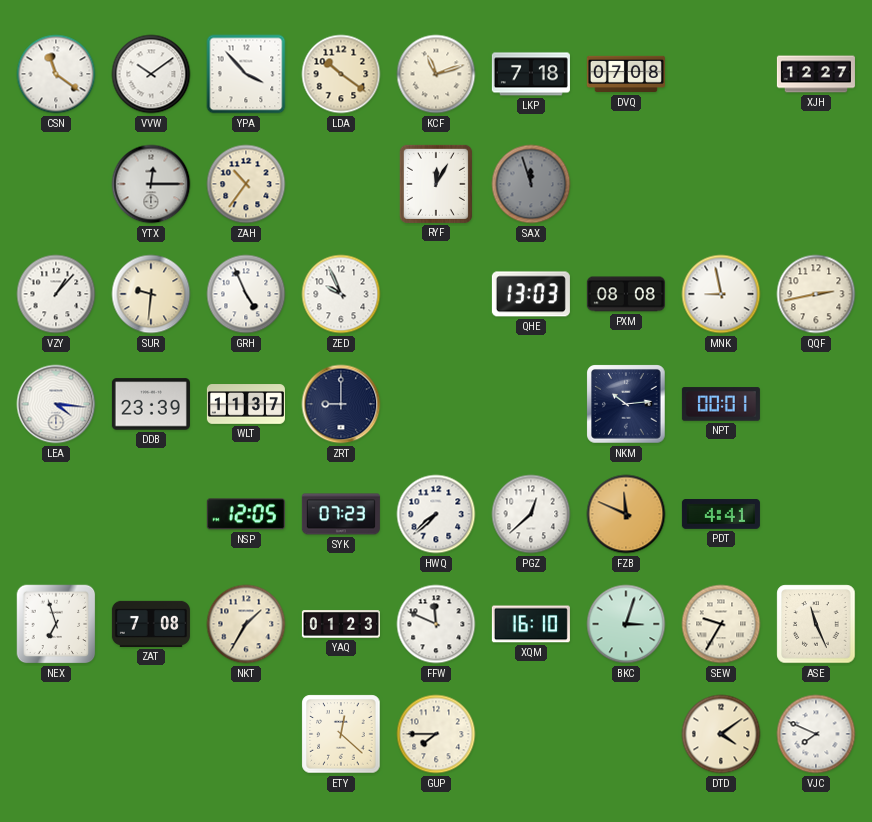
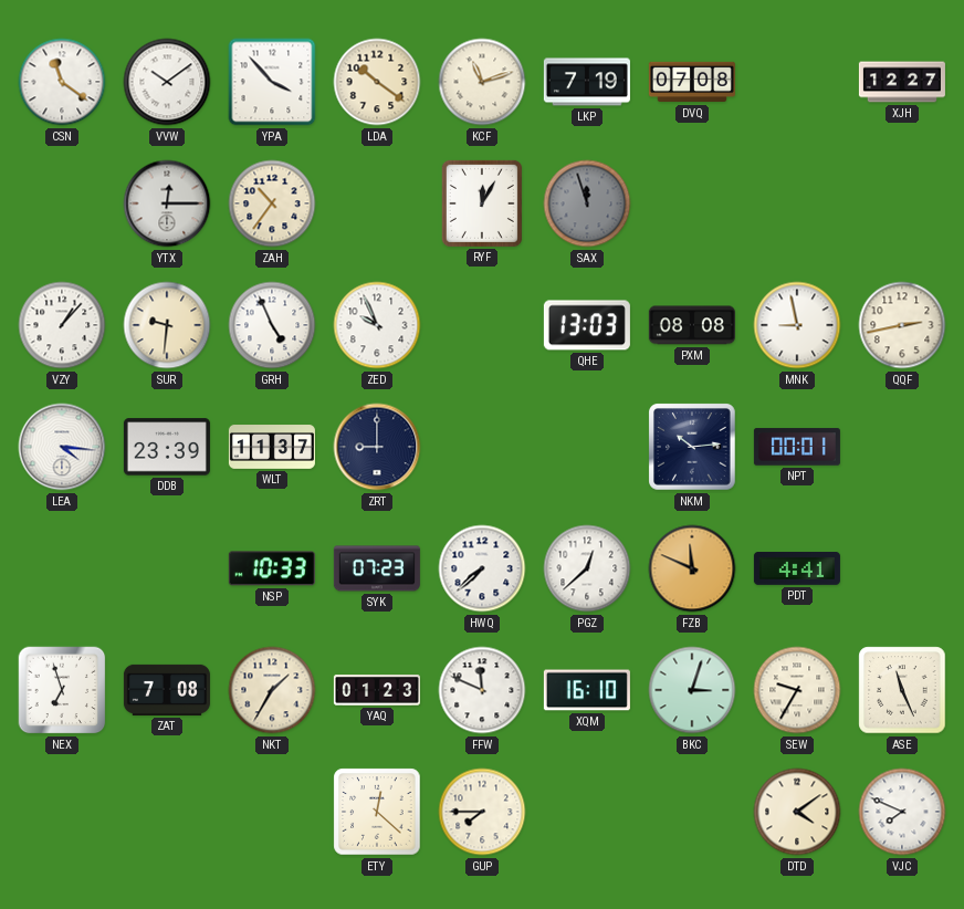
LKP: 7:18 -> 7:19
NSP: 12:05 -> 10:33
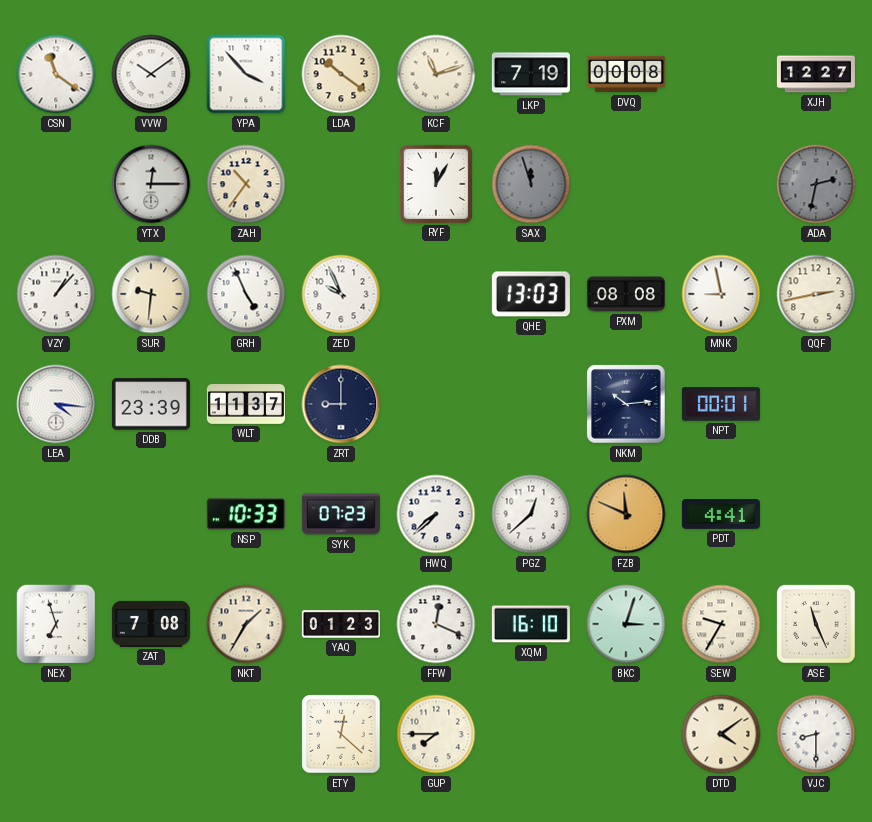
DVQ: 07:08 -> 00:08
ADA: none -> 2:32
FFW: 11:49 -> 12:19
VJC: 7:49 -> 8:30
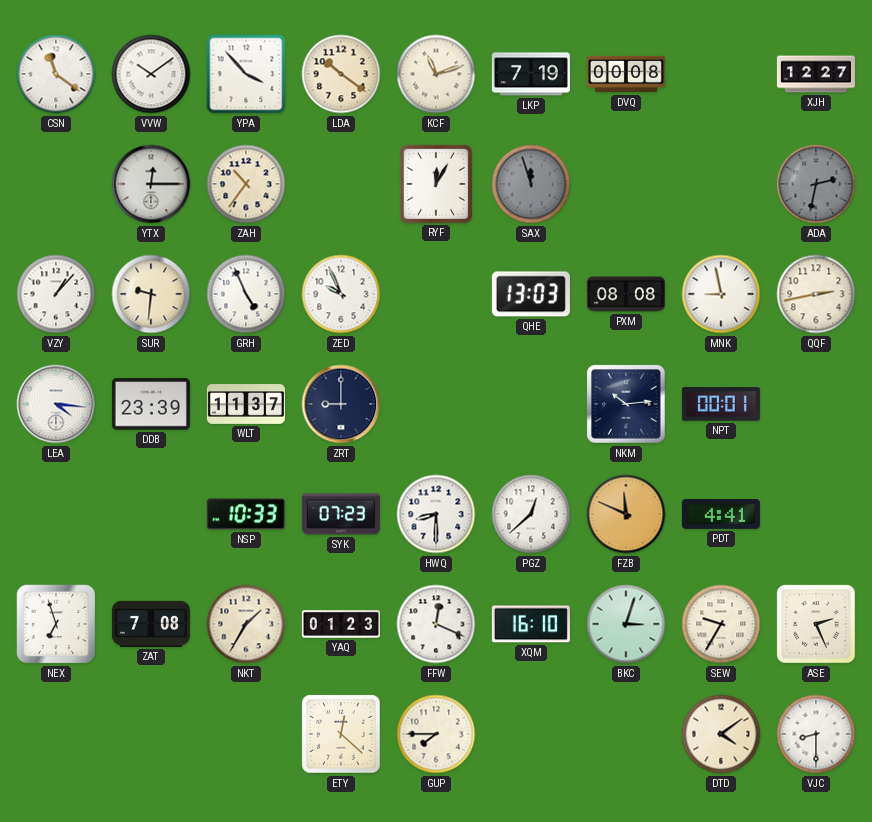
HWQ: 7:38 -> 8:30
ASE: 11:26 -> 2:26
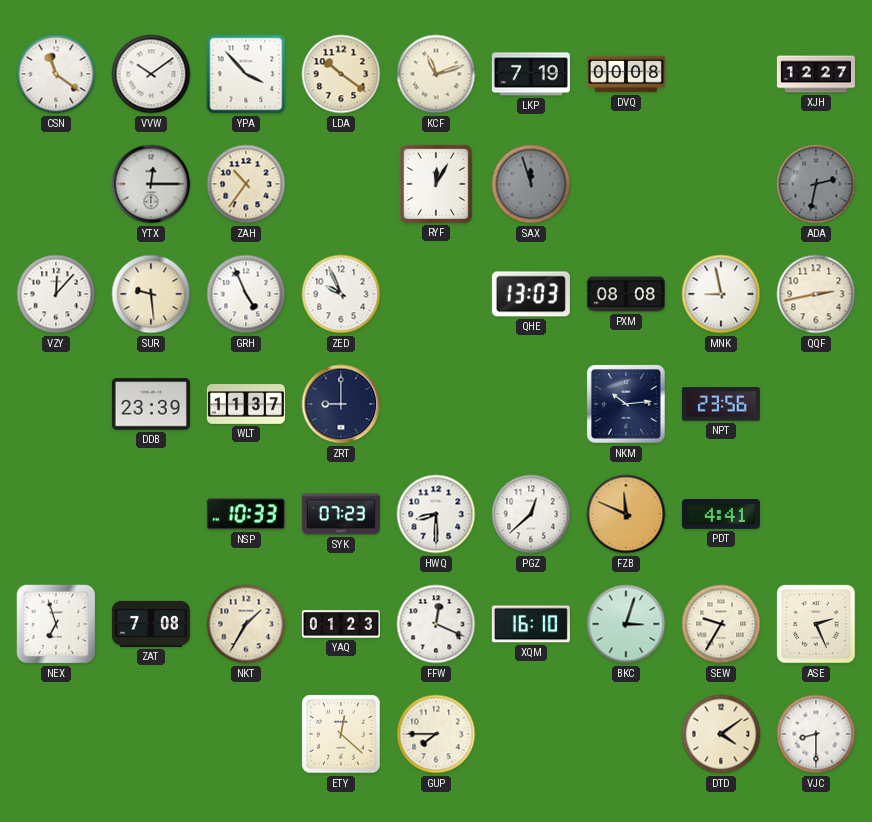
VZY: 1:07 -> 12:07
SUR: 9:31 -> 9:29
LEA: 4:16 -> none
NPT: 00:01 -> 23:56
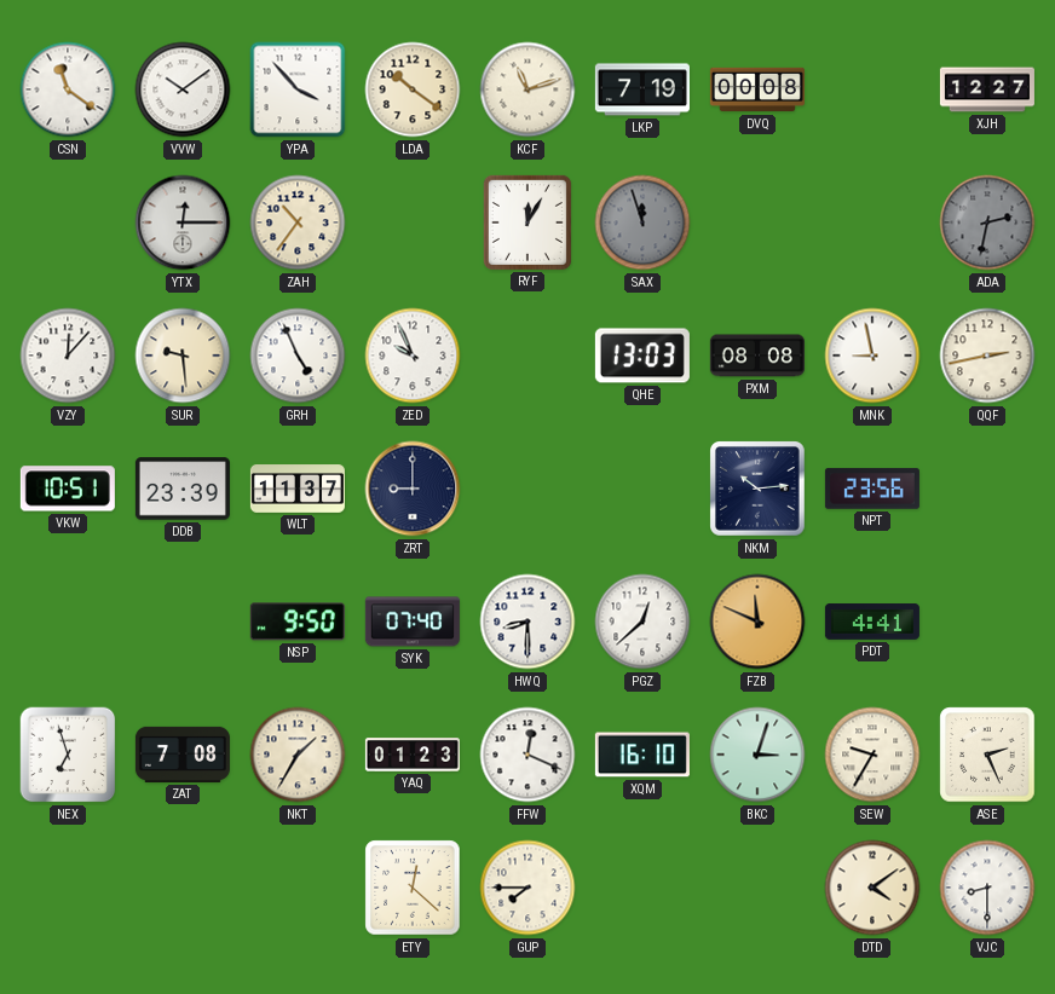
VKW: none -> 10:51
NSP: 10:33 -> 9:50
SYK: 07:23 -> 07:40
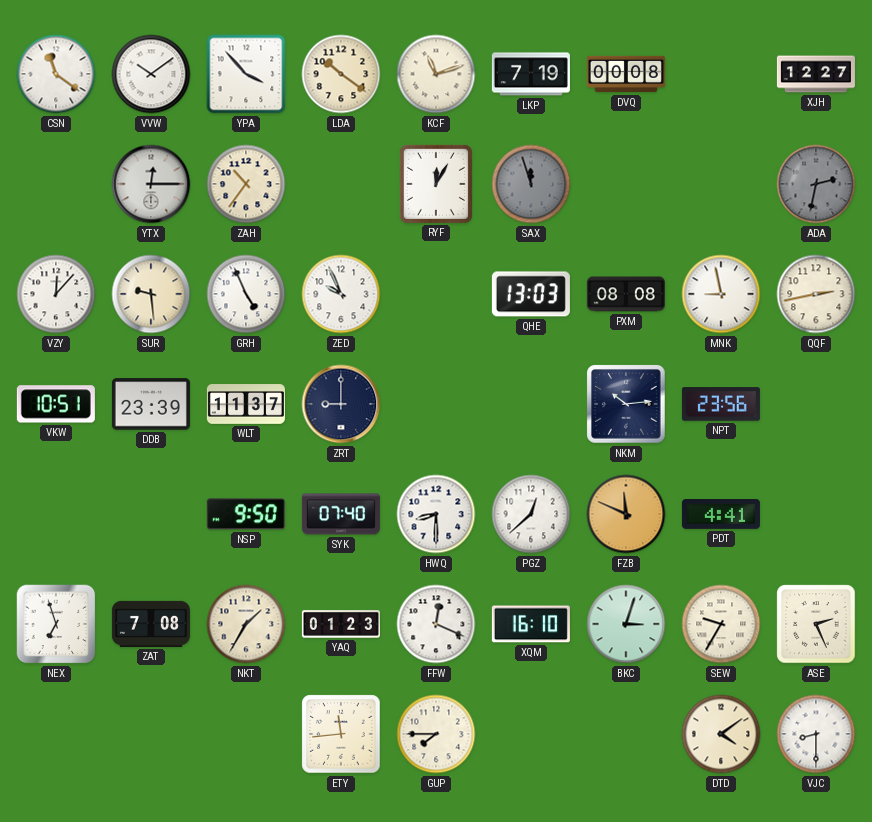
ETY: 12:22 -> 11:44
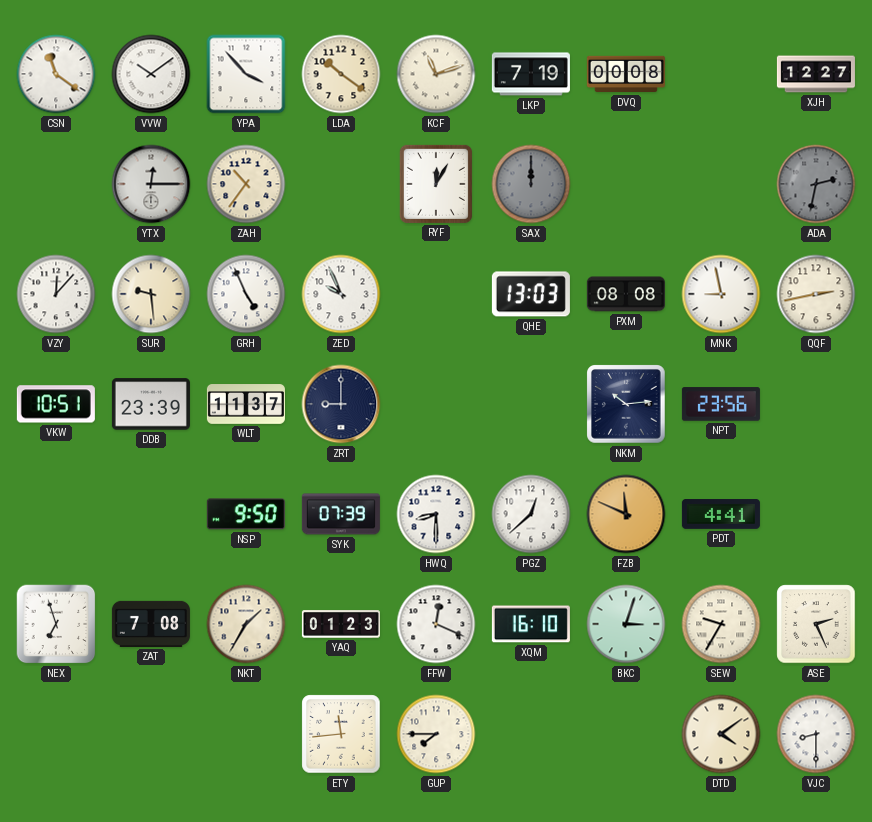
SAX: 11:57 -> 12:00
SYK: 07:40 -> 07:39
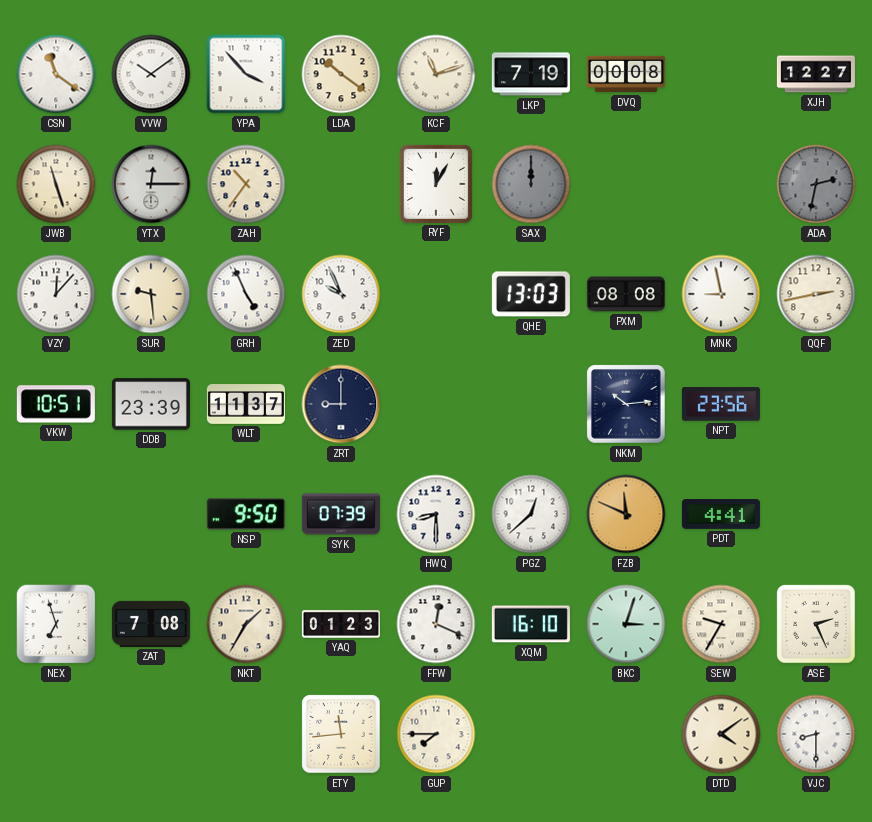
JWB: none -> 11:27
